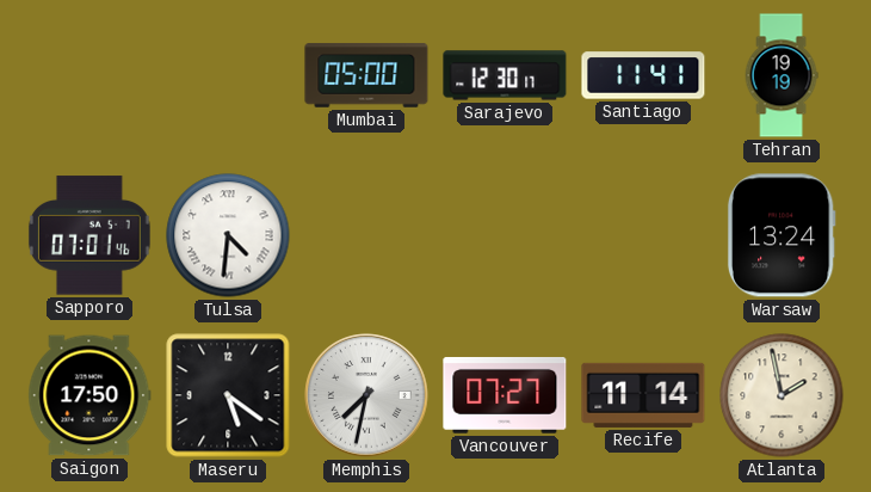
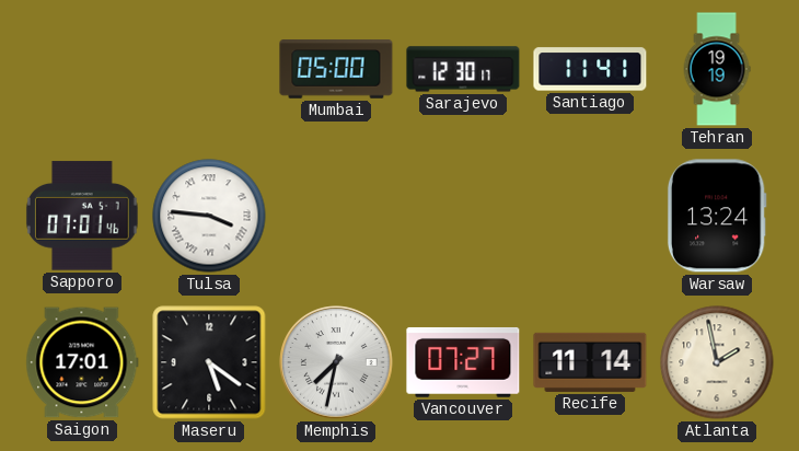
Tulsa: 4:31 -> 3:46
Saigon: 17:50 -> 17:01
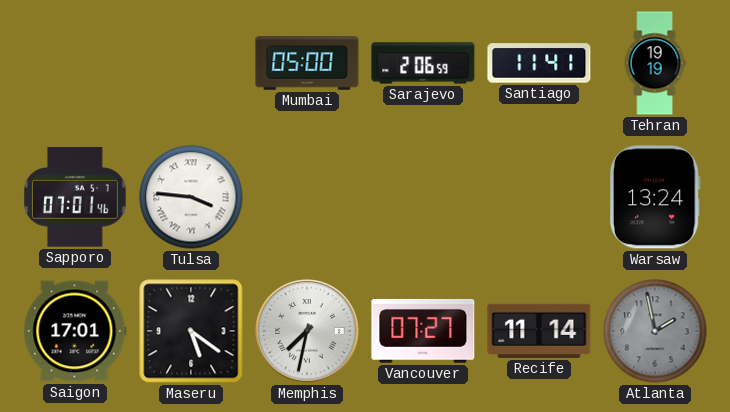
Sarajevo: 12:30 -> 2:06
Atlanta dial: cream -> grey
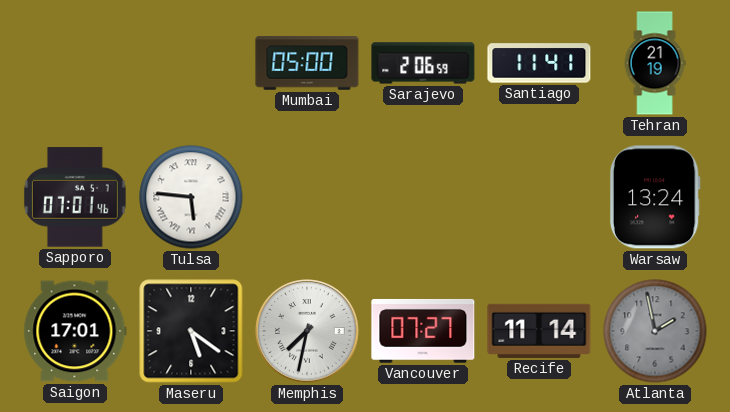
Tehran: 19:19 -> 21:19
Tulsa: 3:46 -> 5:46
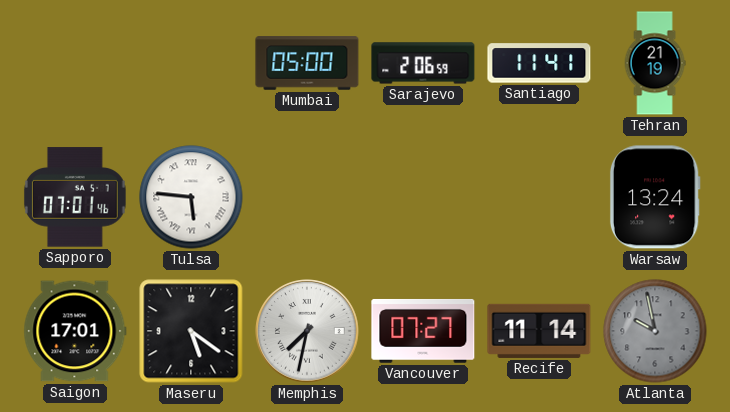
Atlanta: 1:58 -> 9:58
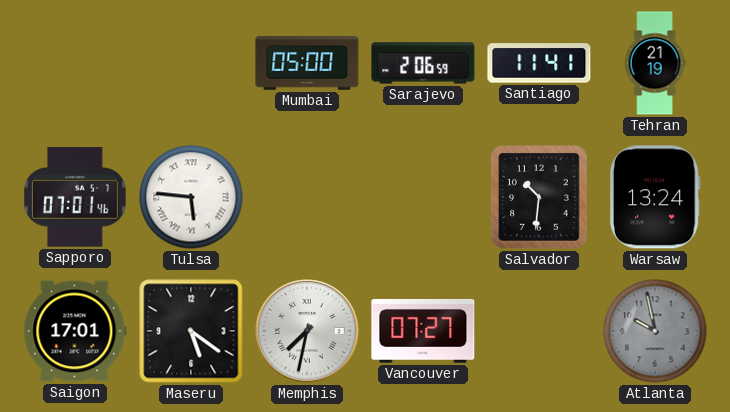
Salvador: none -> 10:31
Recife: 11:14 -> none
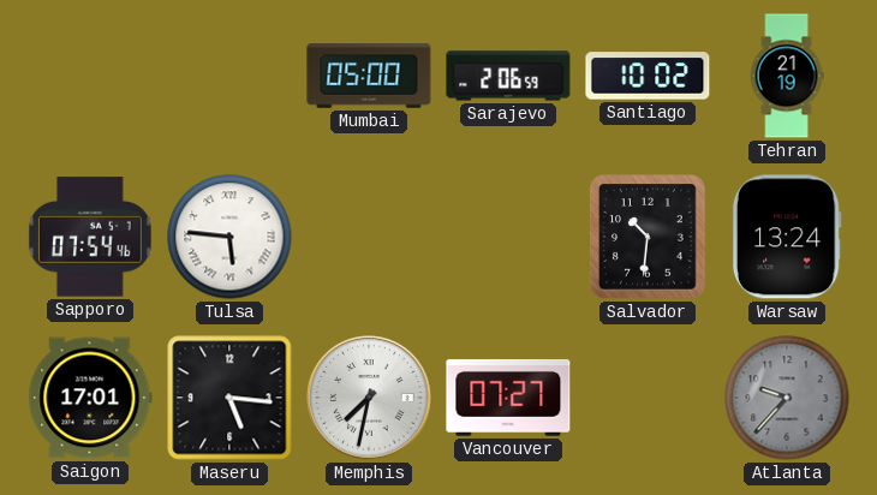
Santiago: 11:41 -> 10:02
Sapporo: 07:01 -> 07:54
Maseru: 5:21 -> 5:16
Atlanta: 9:58 -> 9:37
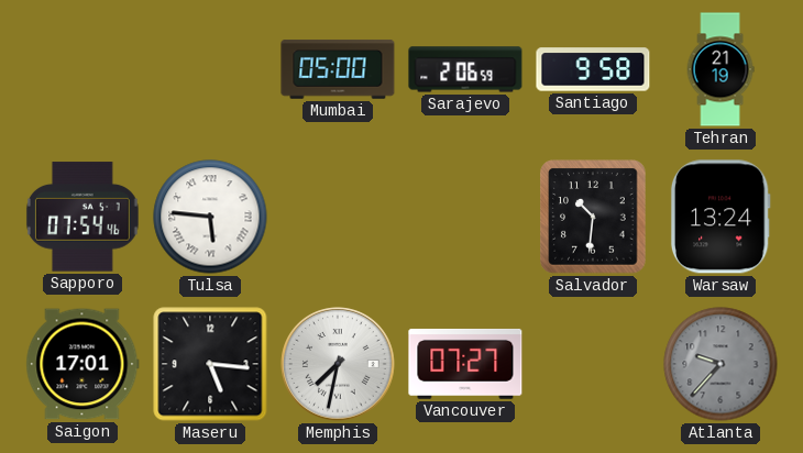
Santiago: 10:02 -> 9:58
